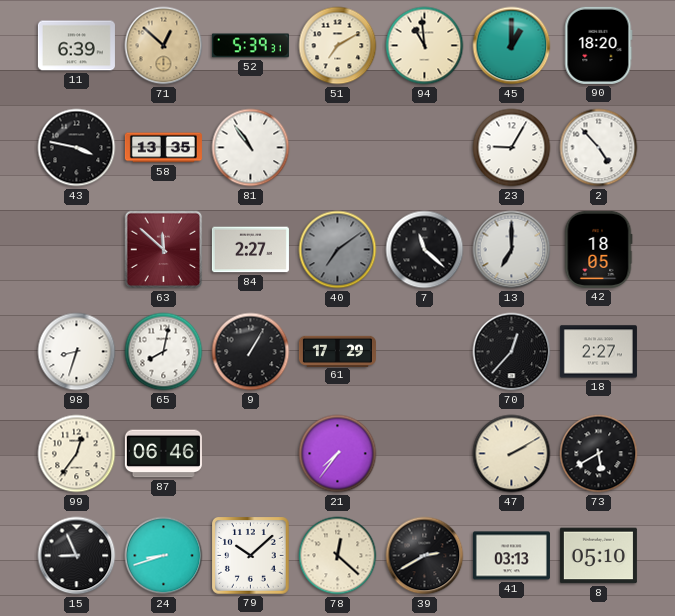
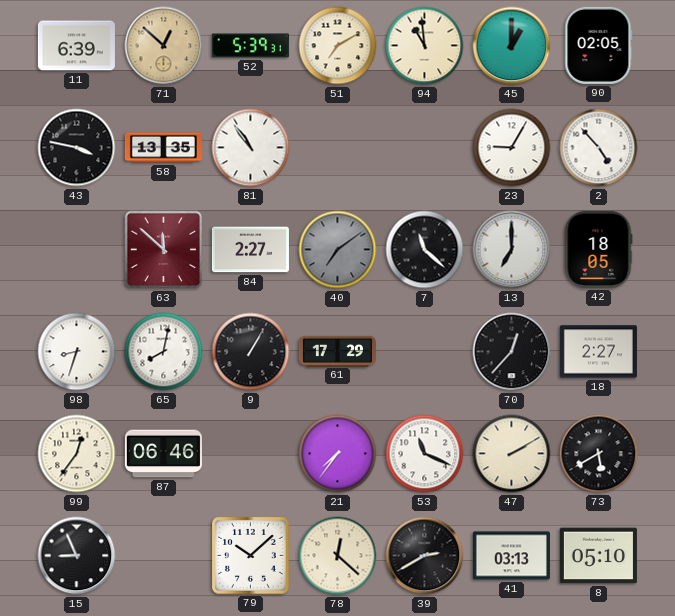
90: 18:20 -> 02:05
53: none -> 11:19
24: 8:42 -> none
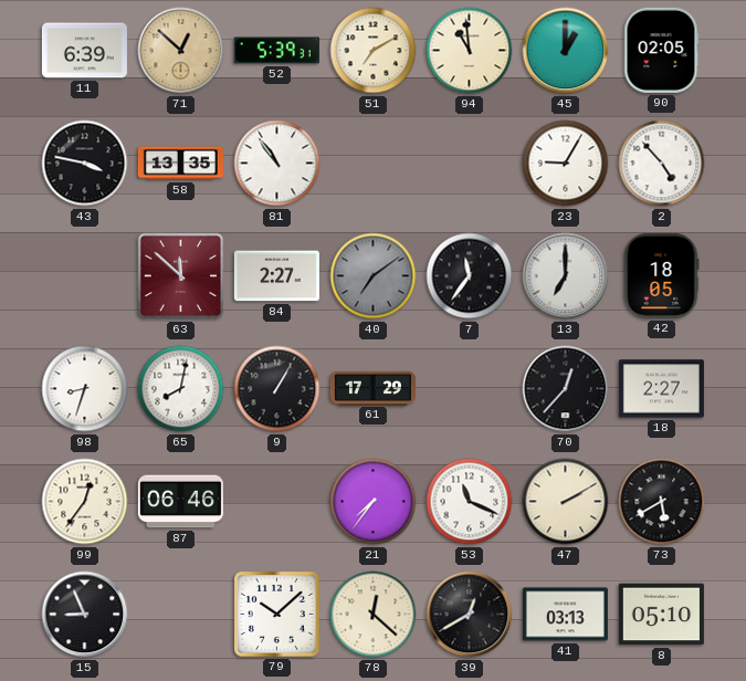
7: 11:22 -> 11:36
39: 2:40 -> 12:40
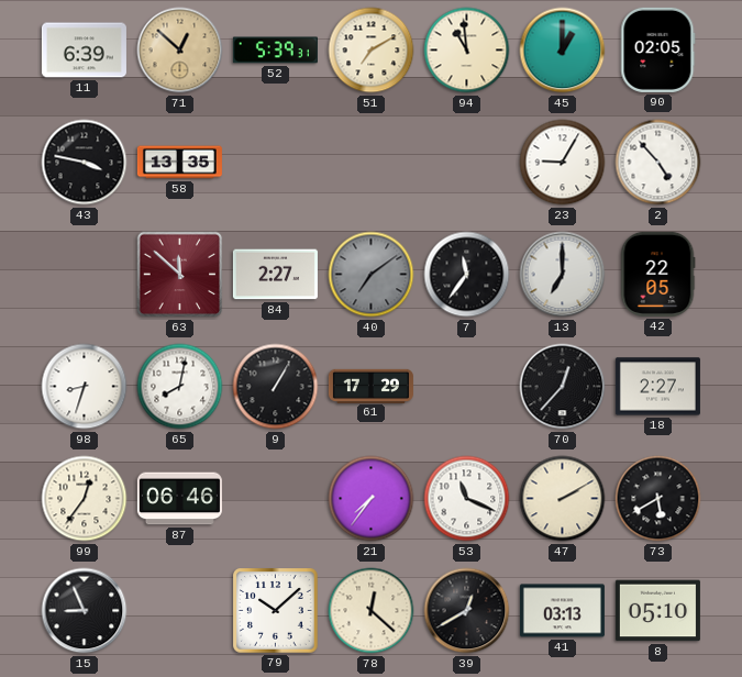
81: 10:54 -> none
42: 18:05 -> 22:05
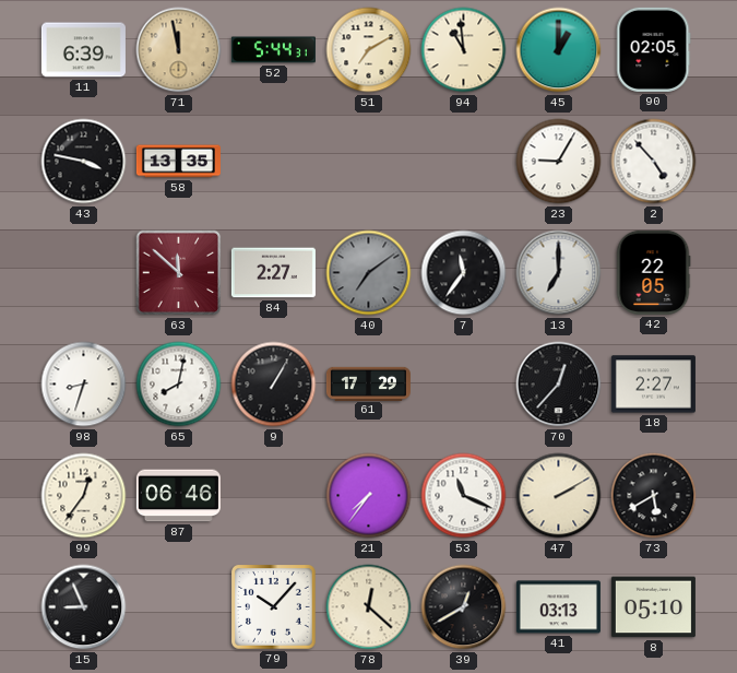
71: 12:52 -> 11:58
52: 5:39 -> 5:44
79: 10:08 -> 10:07
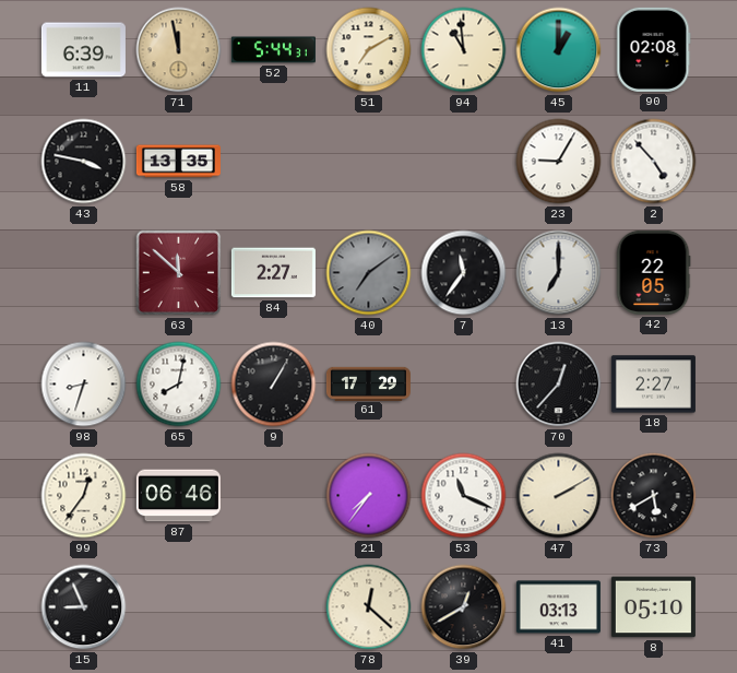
90: 02:05 -> 02:08
79: 10:07 -> none
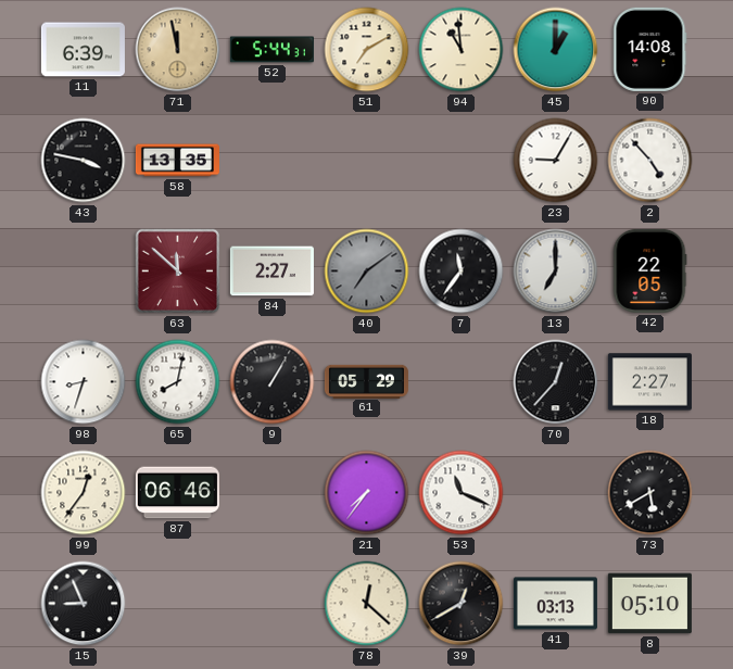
90: 02:08 -> 14:08
61: 17:29 -> 05:29
47: 2:10 -> none
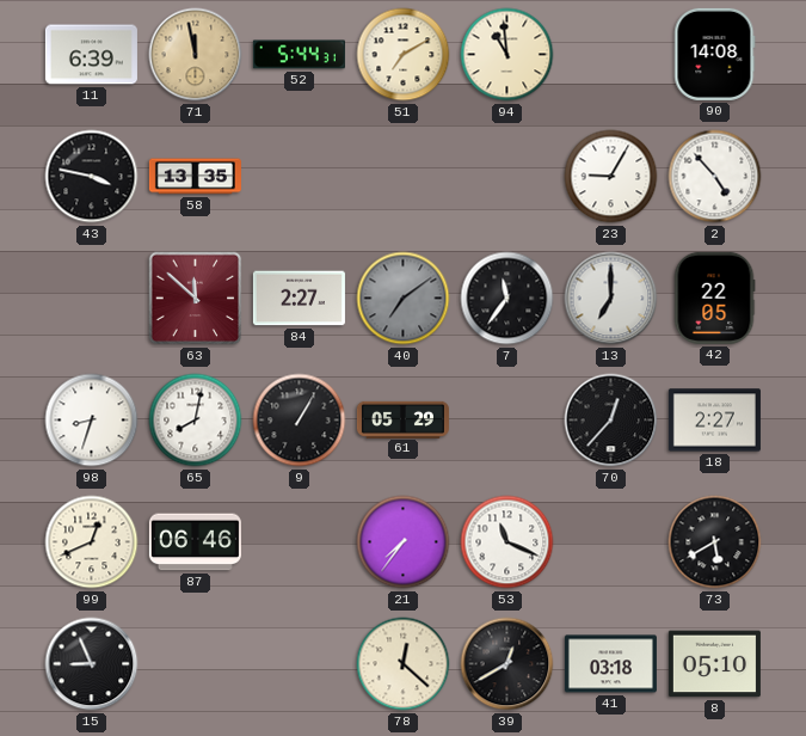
45: 1:00 -> none
99: 12:36 -> 12:41
41: 03:13 -> 03:18
